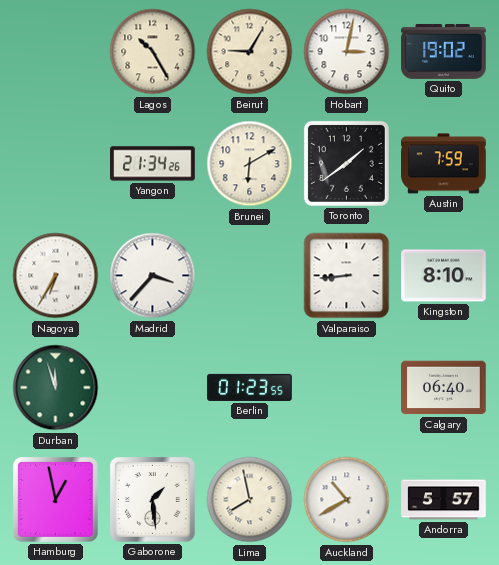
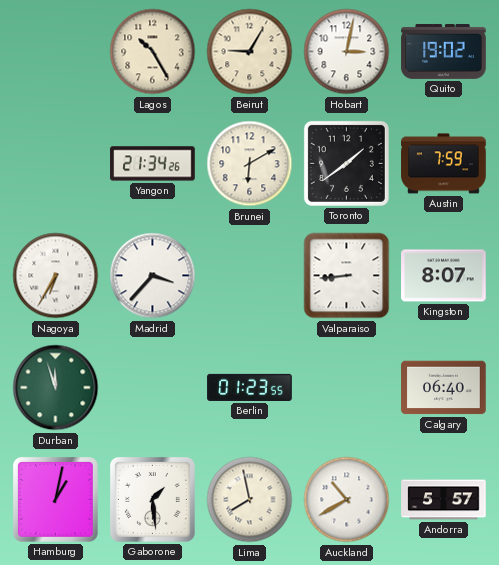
Kingston: 8:10 -> 8:07
Hamburg: 12:58 -> 1:02
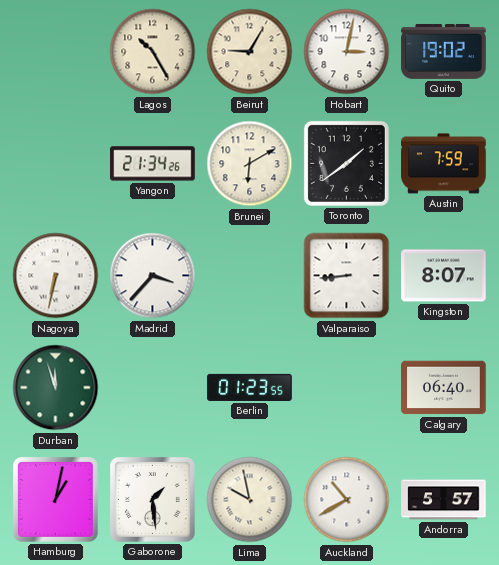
Nagoya: 6:35 -> 6:32
Lima: 7:58 -> 9:58
